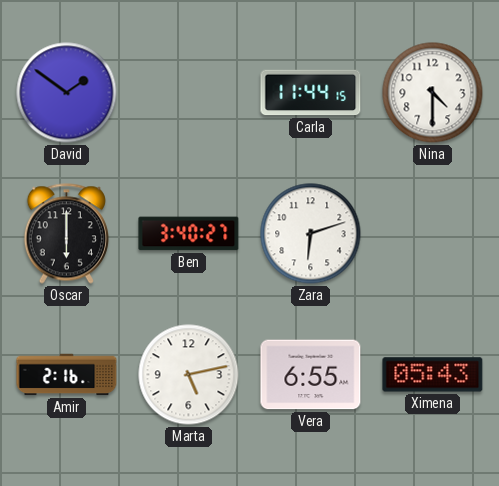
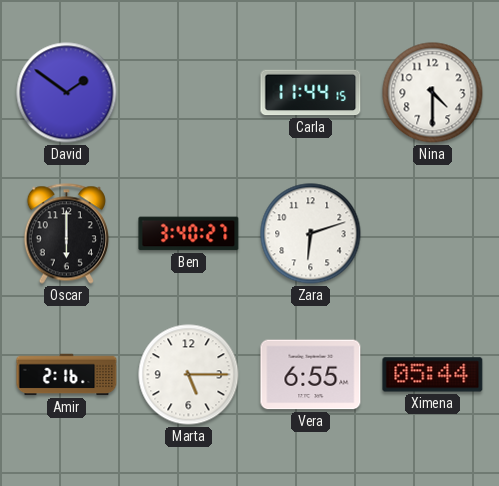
Marta: 5:13 -> 5:15
Ximena: 05:43 -> 05:44
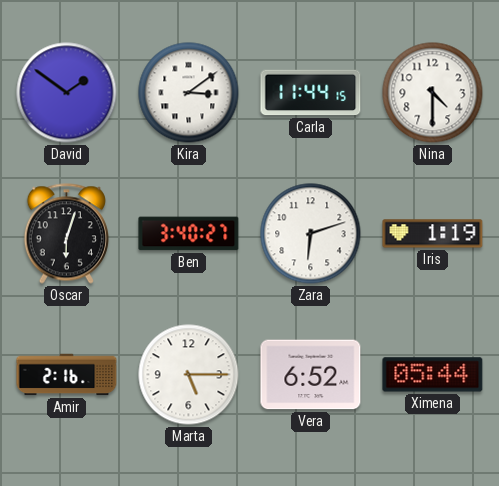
Kira: none -> 3:09
Oscar: 6:00 -> 6:03
Iris: none -> 1:19
Vera: 6:55 -> 6:52
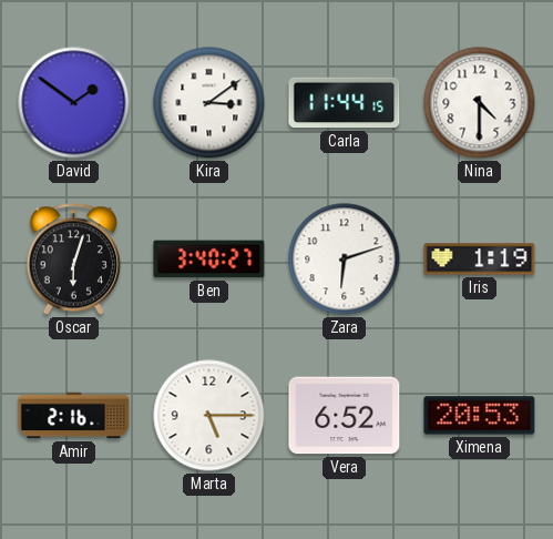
Ximena: 05:44 -> 20:53
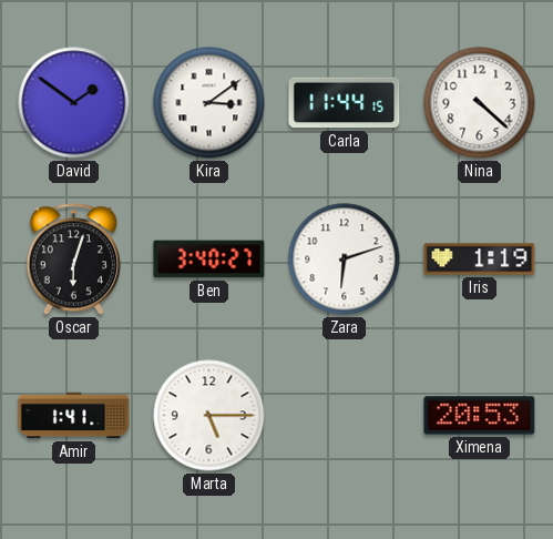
Nina: 4:30 -> 4:22
Amir: 2:16 -> 1:41
Vera: 6:52 -> none
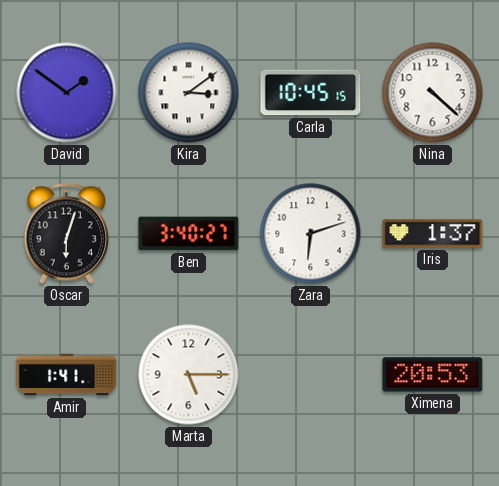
Carla: 11:44 -> 10:45
Iris: 1:19 -> 1:37
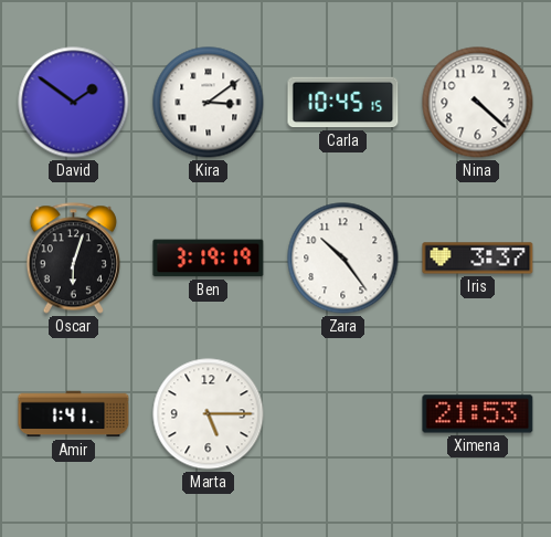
Ben: 3:40 -> 3:19
Zara: 6:12 -> 10:24
Iris: 1:37 -> 3:37
Ximena: 20:53 -> 21:53
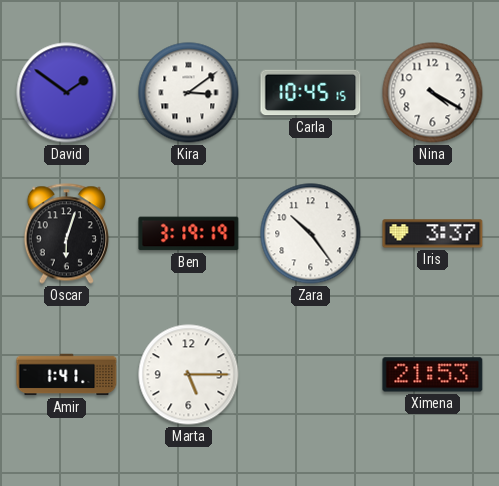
Nina: 4:22 -> 4:20
